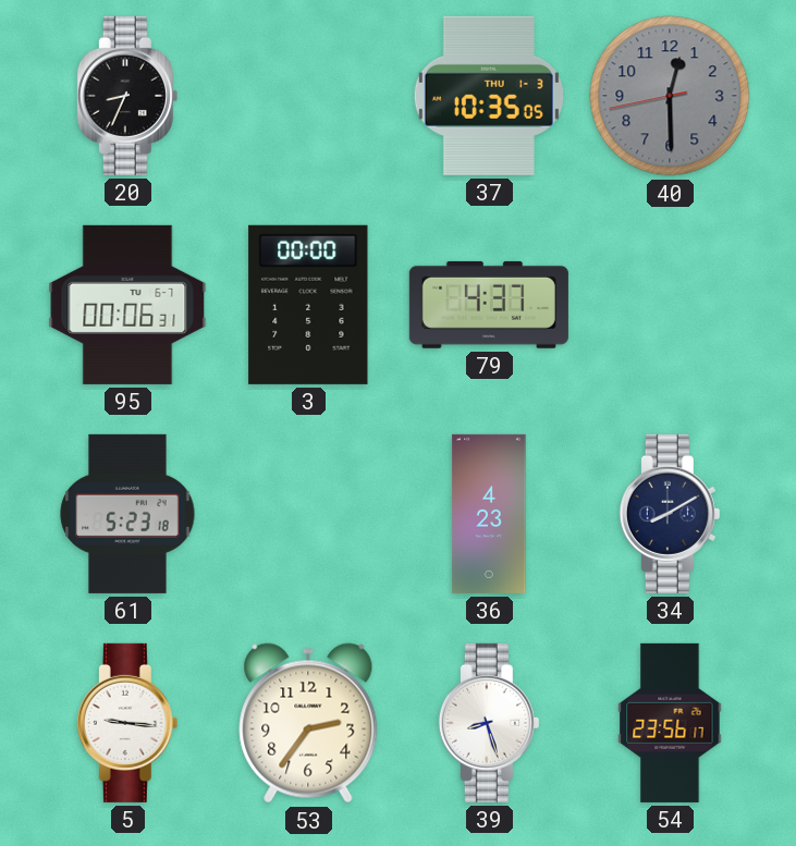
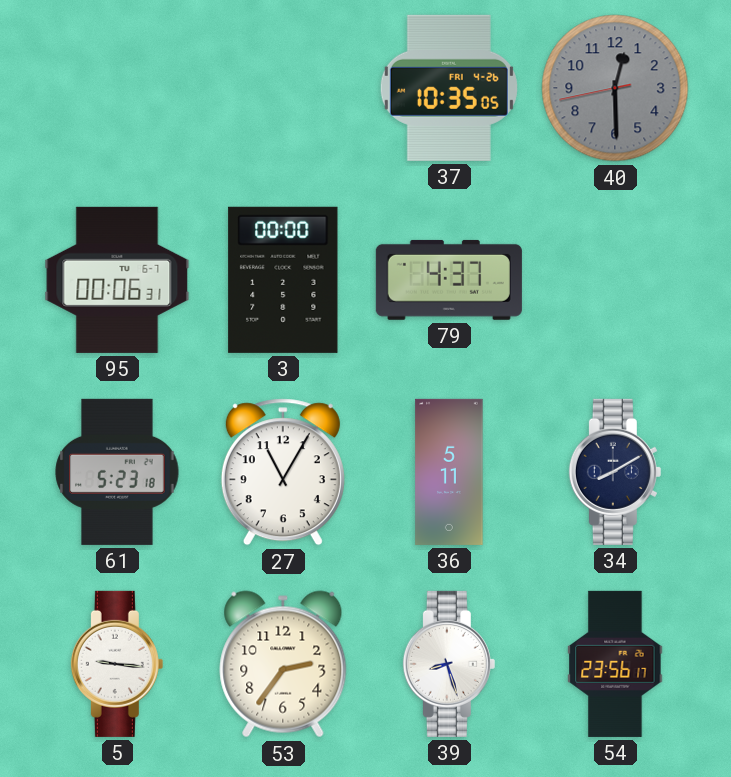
20: 8:34 -> none
37 date: THU 1-3 -> FRI 4-26
27: none -> 11:05
36: 4:23 -> 5:11
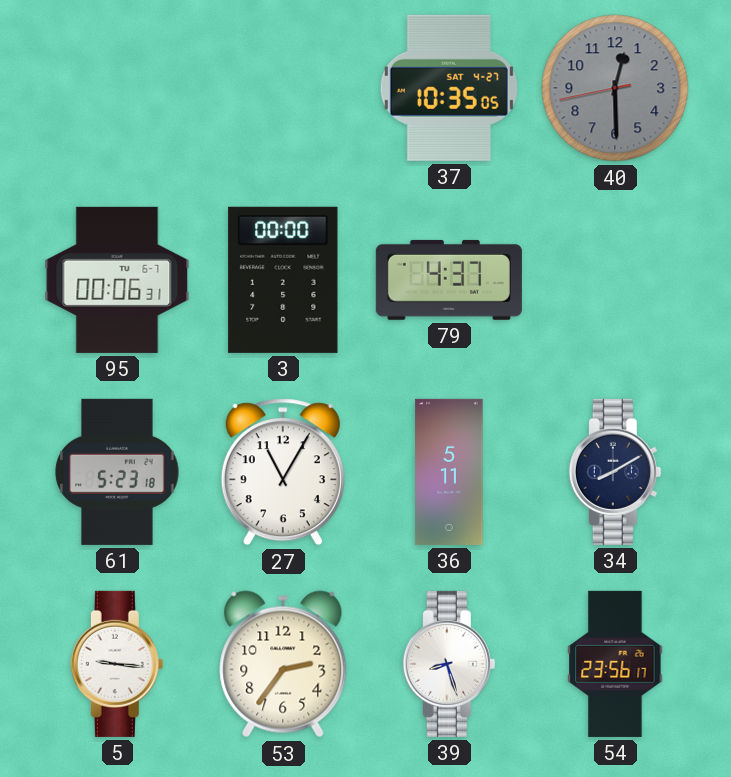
37 date: FRI 4-26 -> SAT 4-27
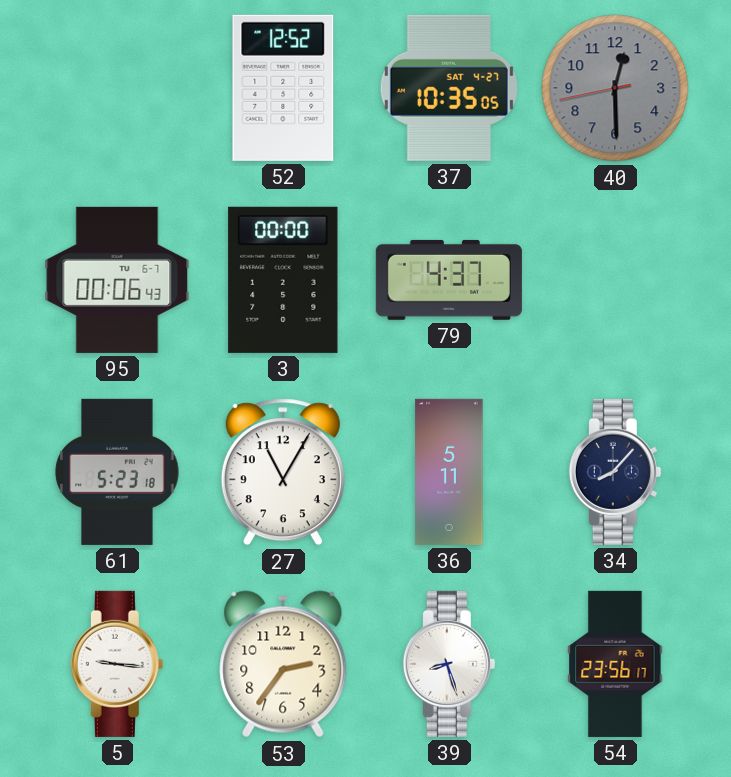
52: none -> 12:52
95: 00:06:31 -> 00:06:43
34: 8:10 -> 8:07
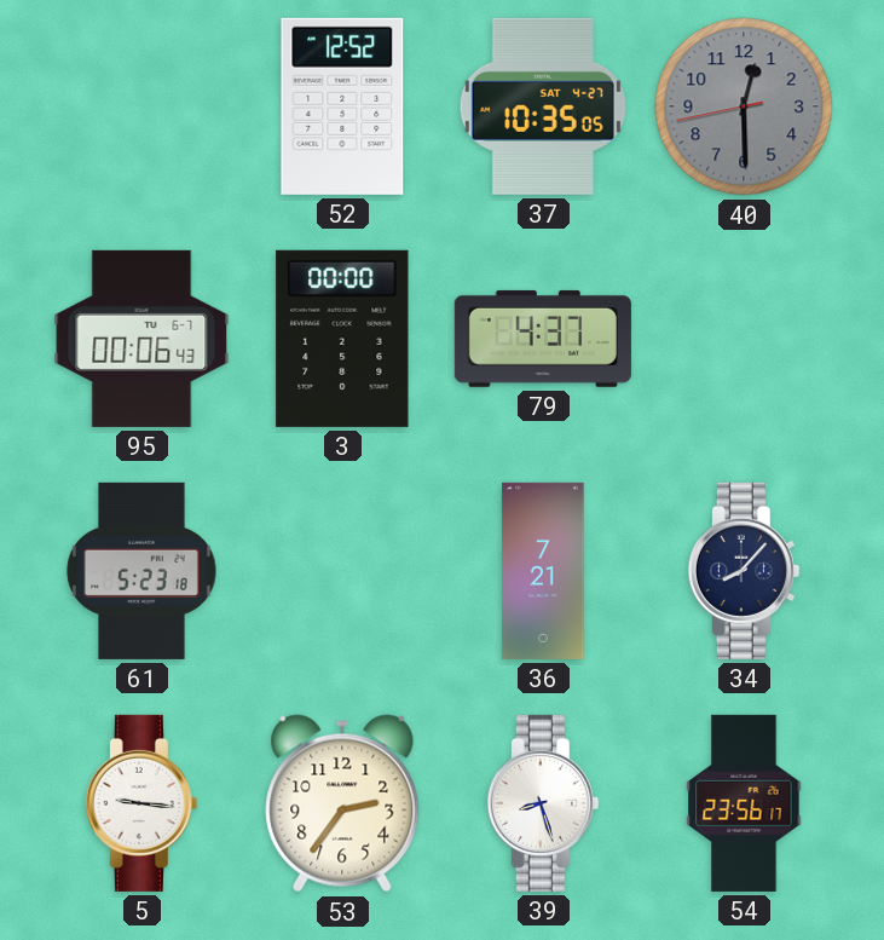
27: 11:05 -> none
36: 5:11 -> 7:21
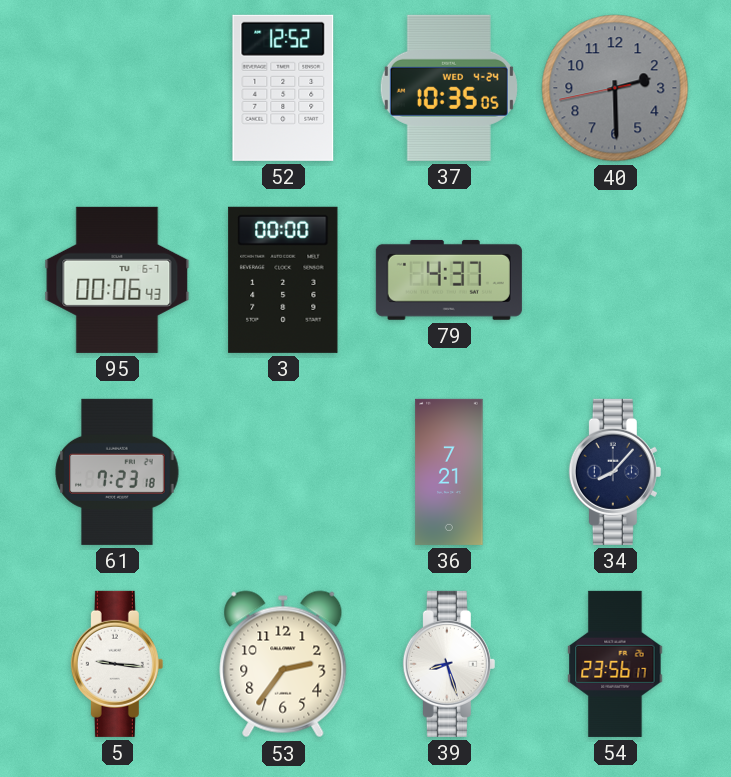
37 date: SAT 4-27 -> WED 4-24
40: 12:29 -> 2:29
61: 5:23 -> 7:23
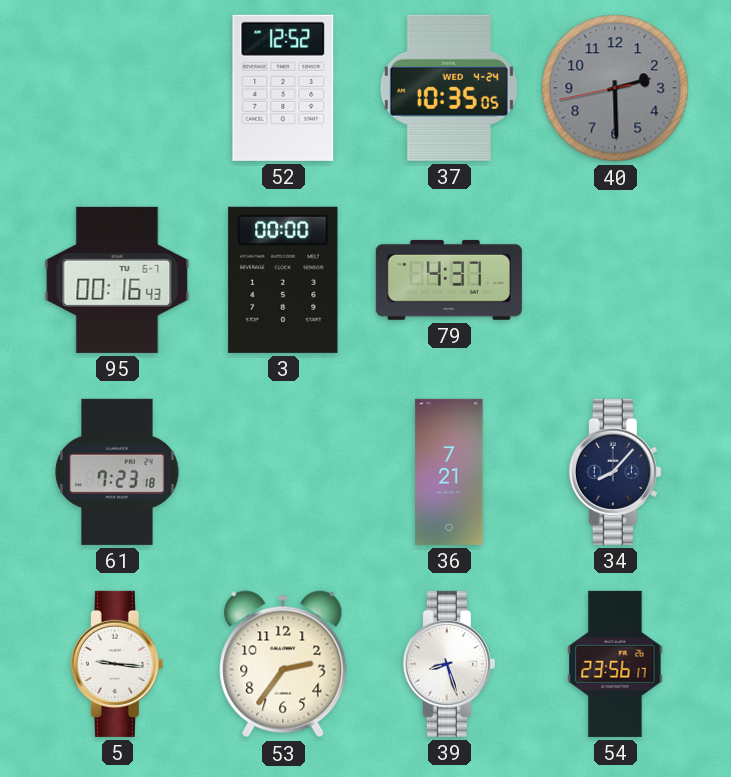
95: 00:06 -> 00:16
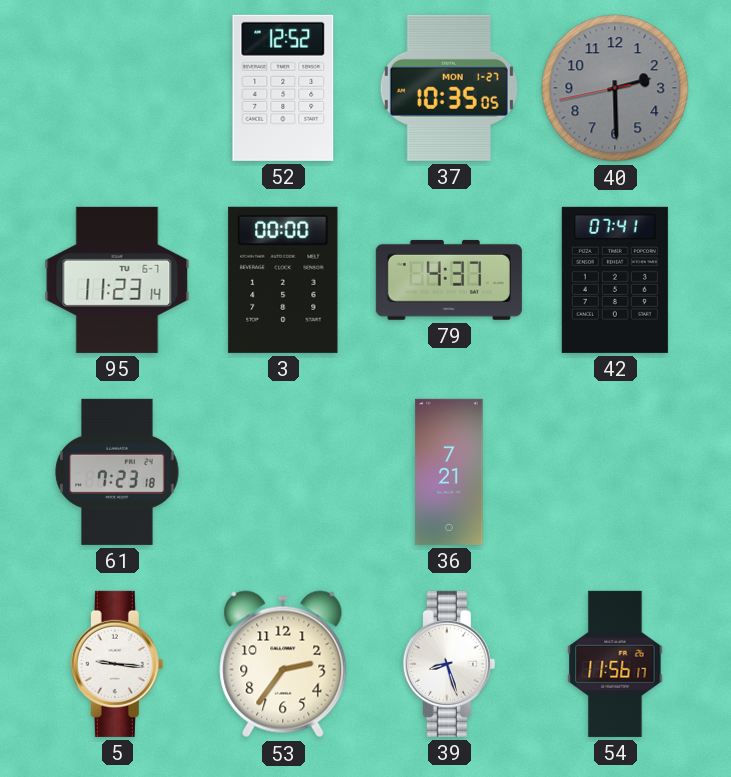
37 date: WED 4-24 -> MON 1-27
95: 00:16 -> 11:23
42: none -> 07:41
34: 8:07 -> none
54: 23:56 -> 11:56
